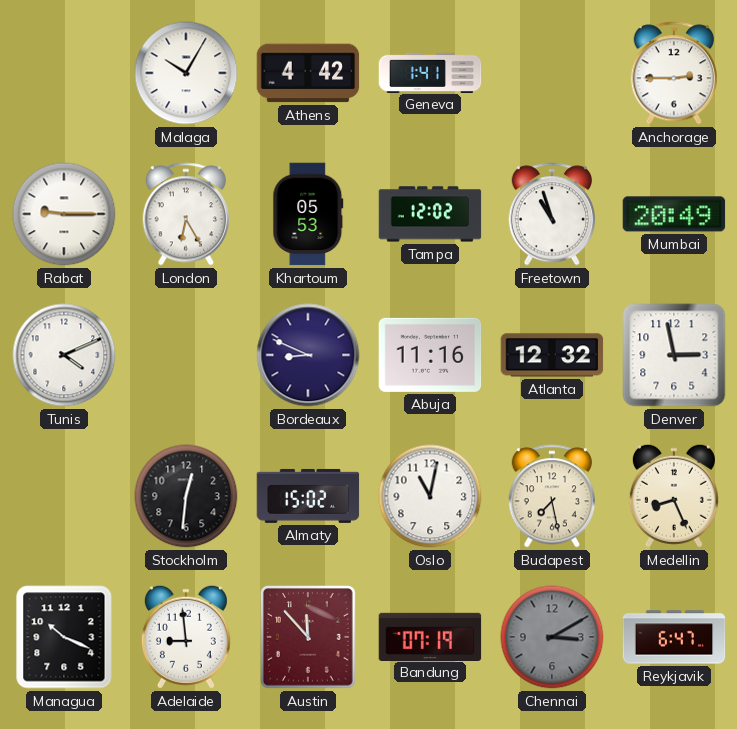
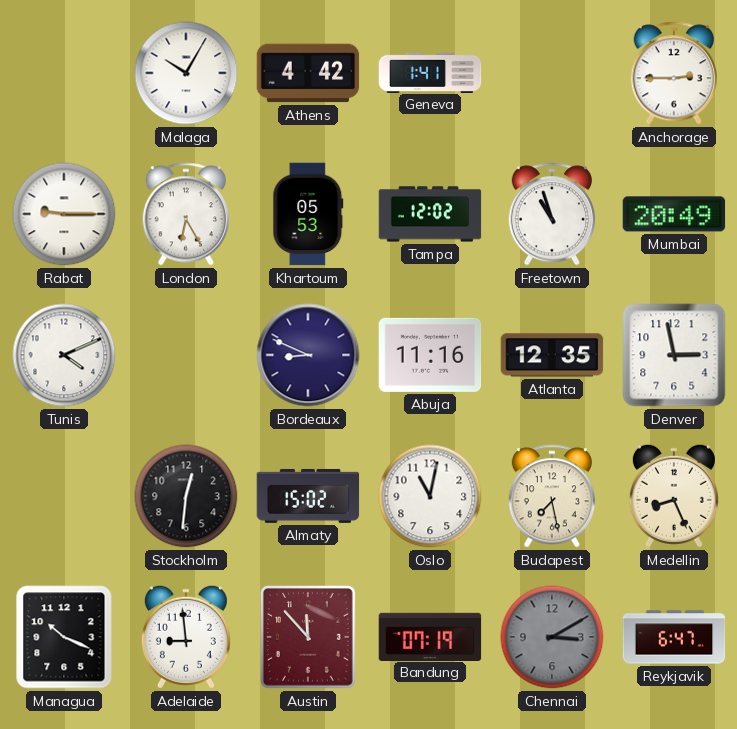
Atlanta: 12:32 -> 12:35
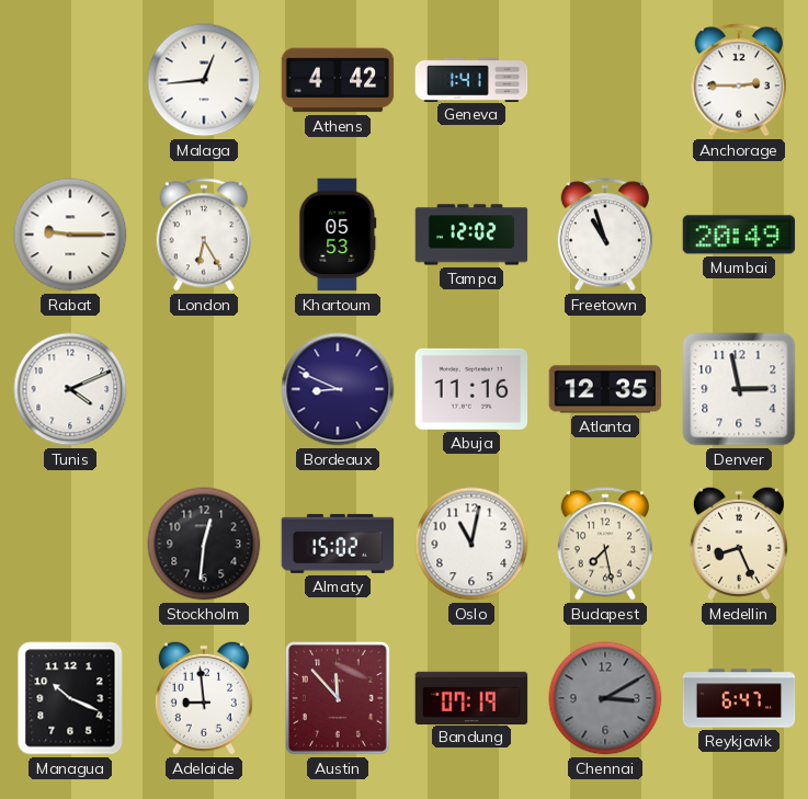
Malaga: 10:05 -> 12:44
